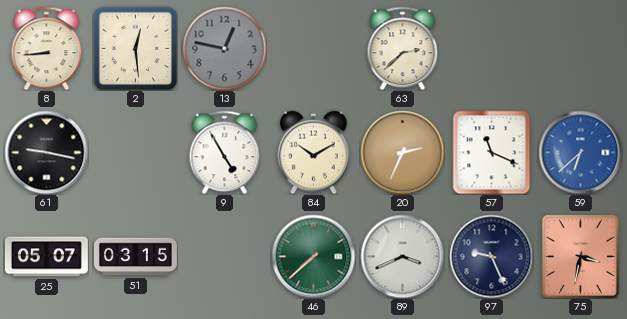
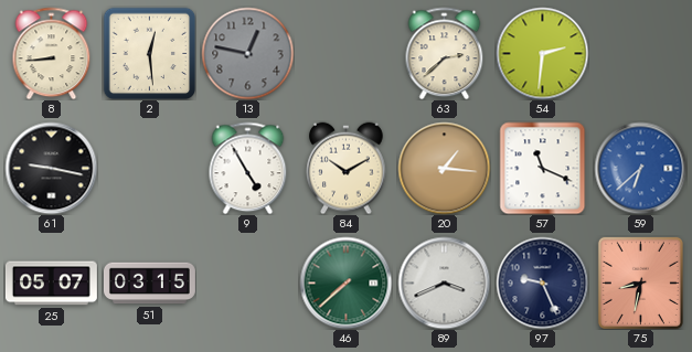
54: none -> 2:31
20: 2:34 -> 1:16
75: 3:32 -> 8:32
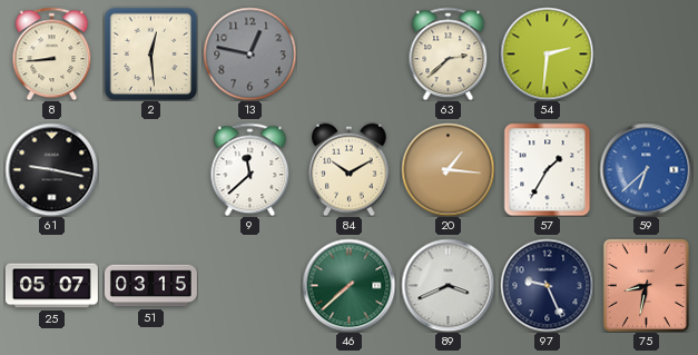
9: 4:55 -> 11:38
57: 11:19 -> 1:35
